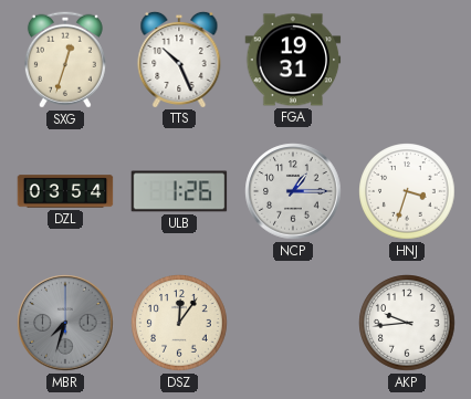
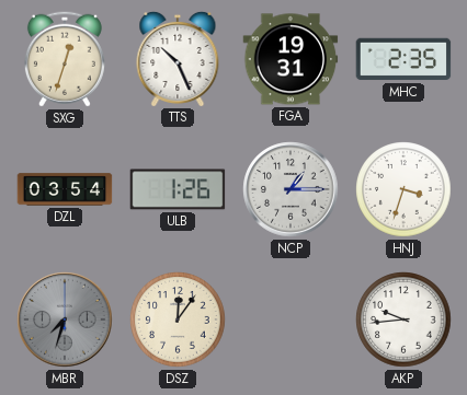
MHC: none -> 2:35
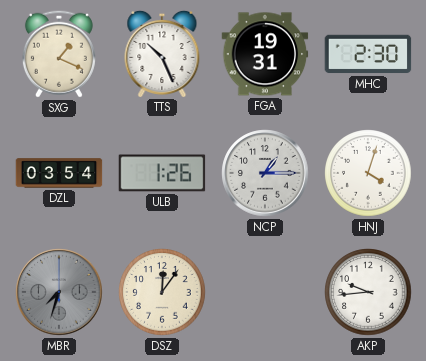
SXG: 12:33 -> 1:19
MHC: 2:35 -> 2:30
HNJ: 3:33 -> 4:03
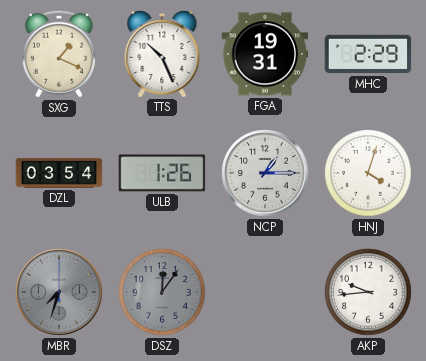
MHC: 2:30 -> 2:29
DSZ dial: cream -> grey
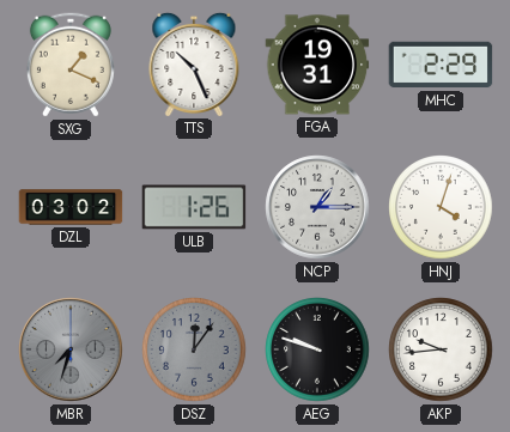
DZL: 03:54 -> 03:02
AEG: none -> 9:48
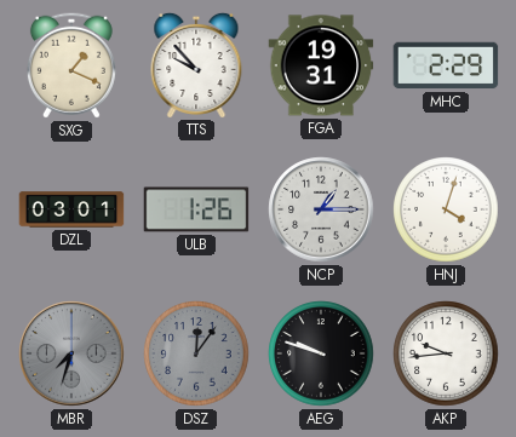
TTS: 10:26 -> 9:53
DZL: 03:02 -> 03:01
